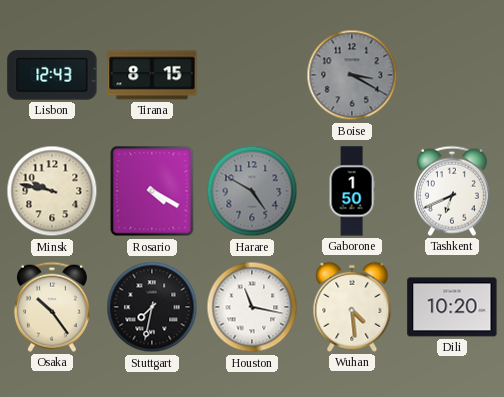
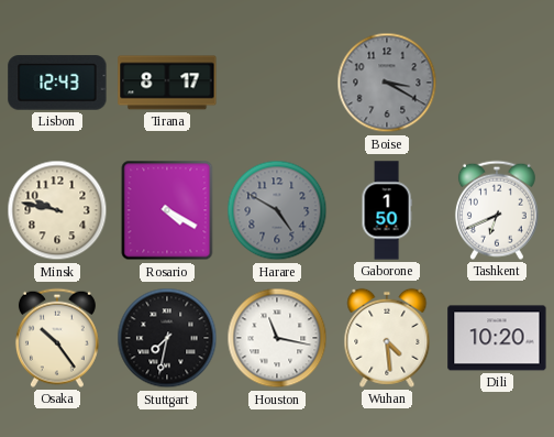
Tirana: 8:15 -> 8:17
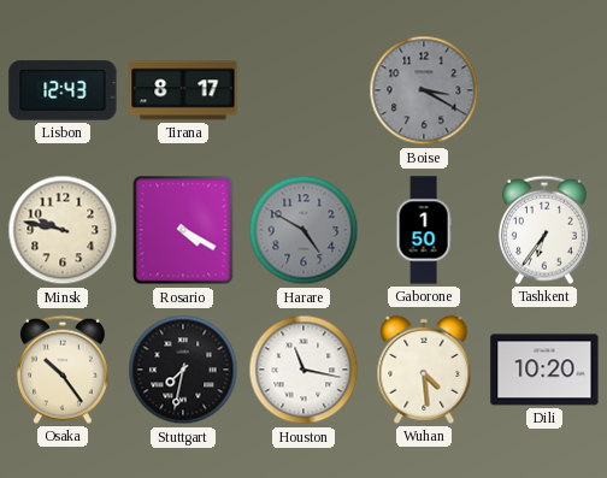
Tashkent: 6:41 -> 6:36
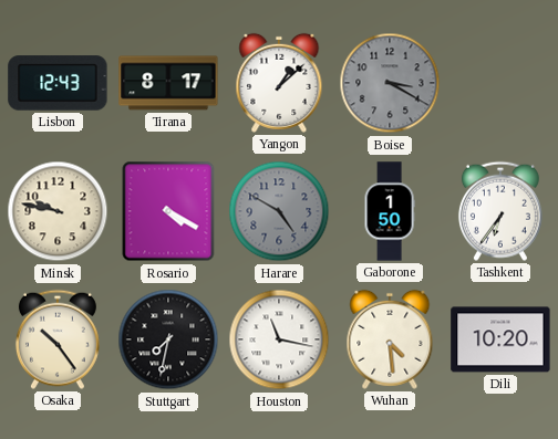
Yangon: none -> 1:08
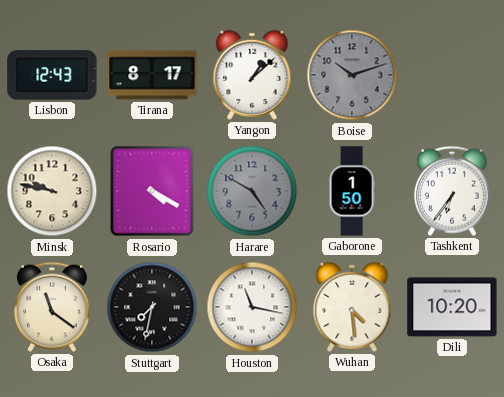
Boise: 3:20 -> 10:12
Osaka: 10:24 -> 11:21
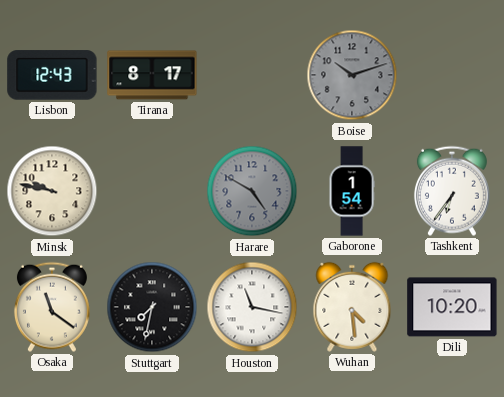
Yangon: 1:08 -> none
Rosario: 4:20 -> none
Gaborone: 1:50 -> 1:54
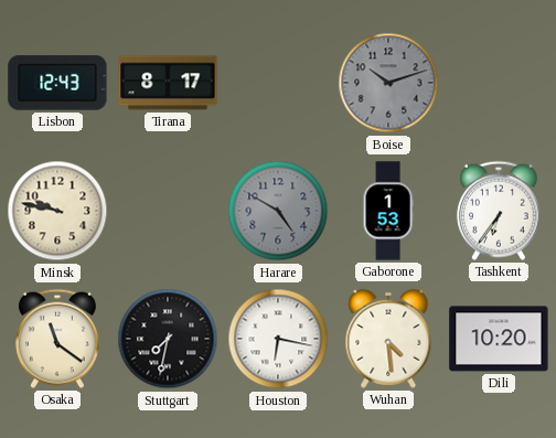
Gaborone: 1:54 -> 1:53
Houston: 11:17 -> 6:17
